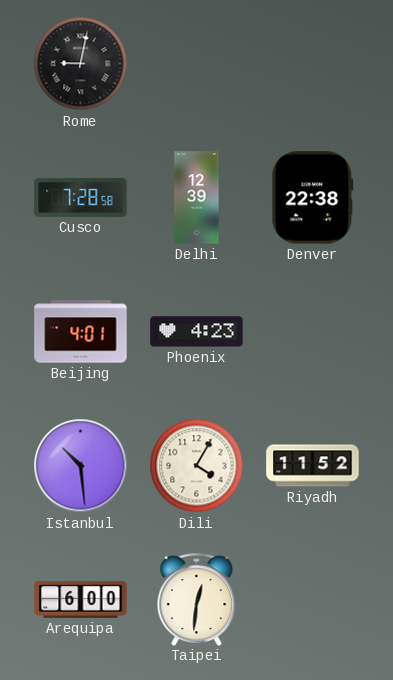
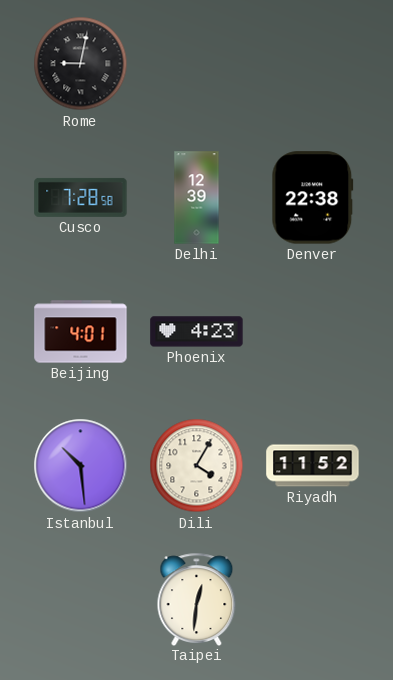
Arequipa: 6:00 -> none
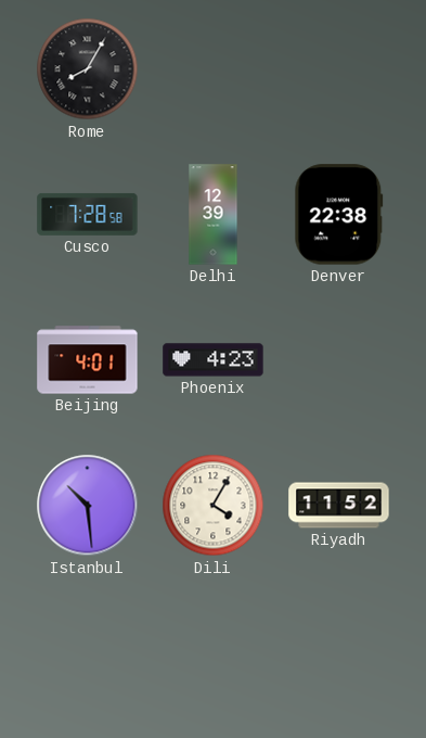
Rome: 9:02 -> 8:05
Taipei: 12:31 -> none
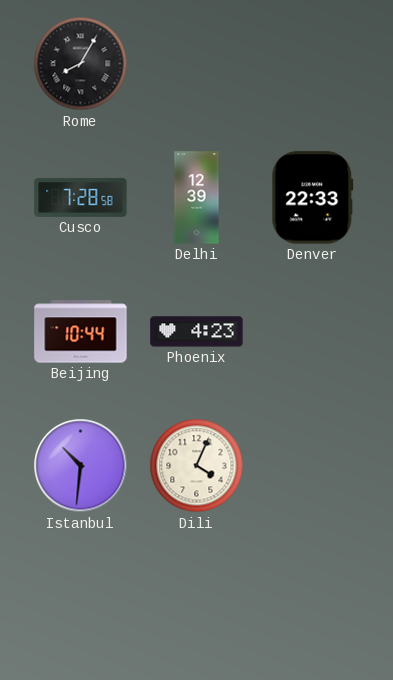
Denver: 22:38 -> 22:33
Beijing: 4:01 -> 10:44
Istanbul: 10:29 -> 10:31
Dili: 4:05 -> 4:04
Riyadh: 11:52 -> none
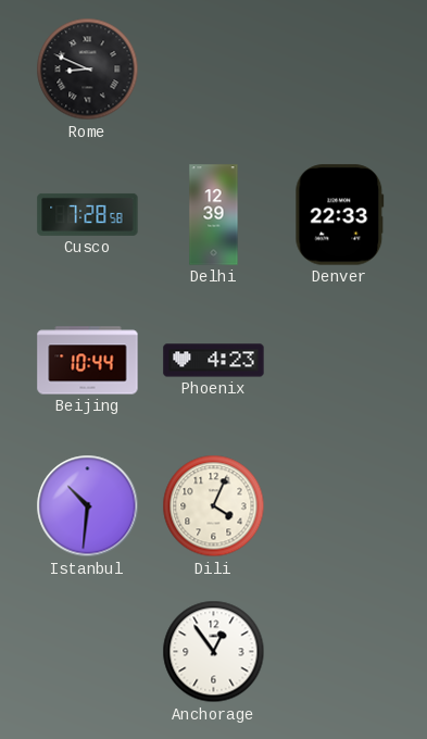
Rome: 8:05 -> 8:49
Anchorage: none -> 12:54
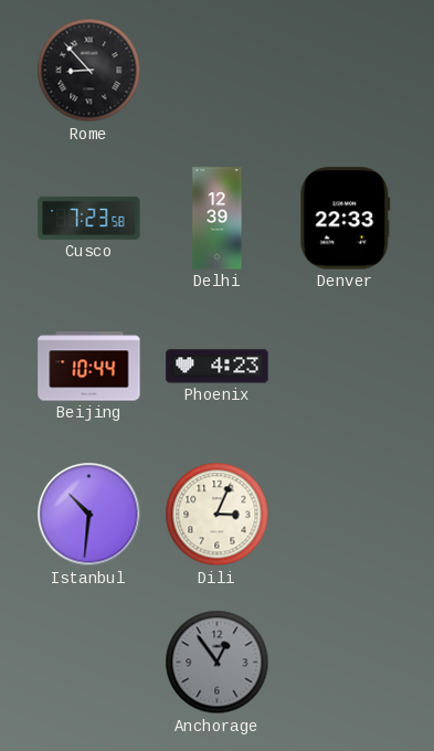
Rome: 8:49 -> 8:53
Cusco: 7:28 -> 7:23
Dili: 4:04 -> 3:04
Anchorage dial: white -> grey
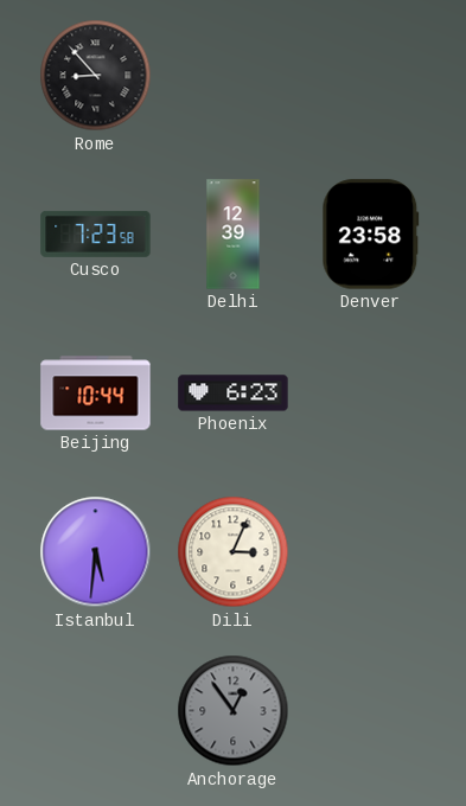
Denver: 22:33 -> 23:58
Phoenix: 4:23 -> 6:23
Istanbul: 10:31 -> 5:31
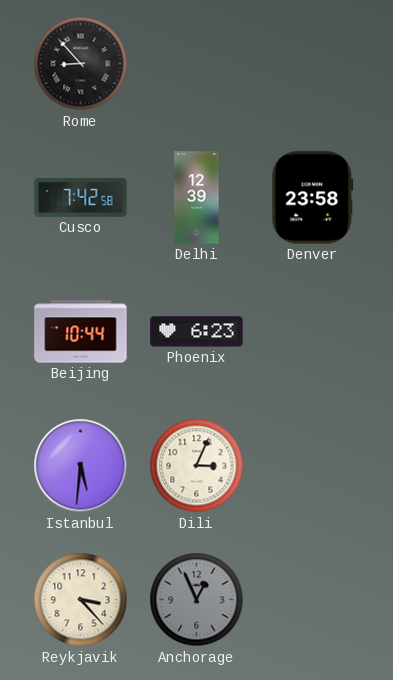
Cusco: 7:23 -> 7:42
Reykjavik: none -> 3:23
Anchorage: 12:54 -> 12:56
